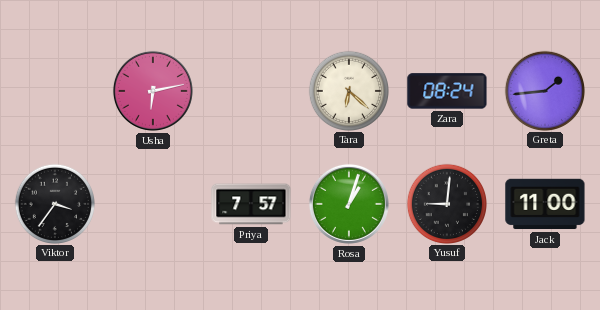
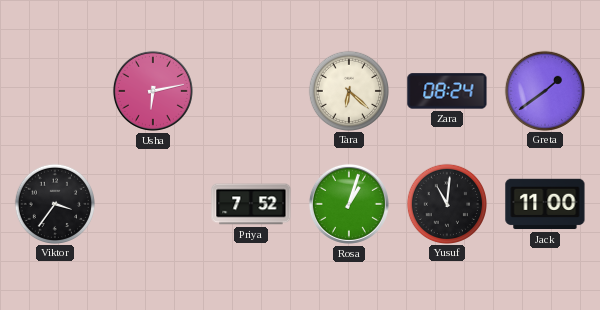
Greta: 1:44 -> 1:39
Priya: 7:57 -> 7:52
Yusuf: 9:01 -> 11:01
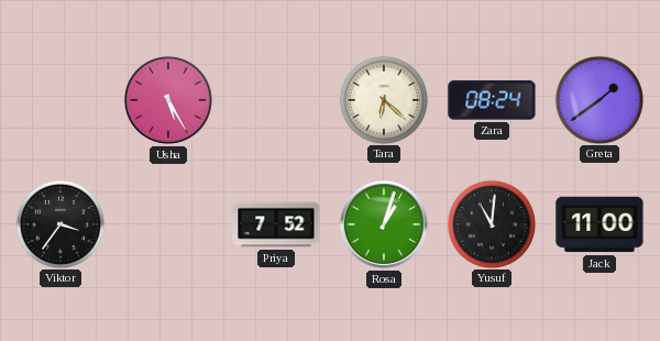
Usha: 6:13 -> 5:25
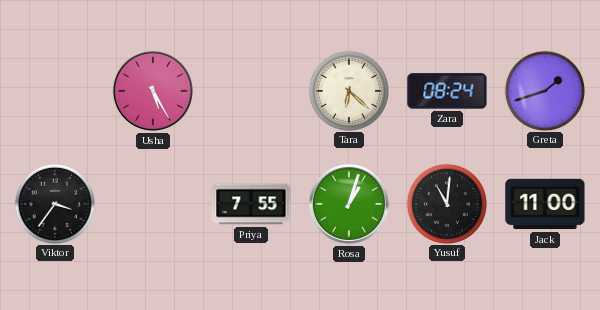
Greta: 1:39 -> 1:42
Priya: 7:52 -> 7:55
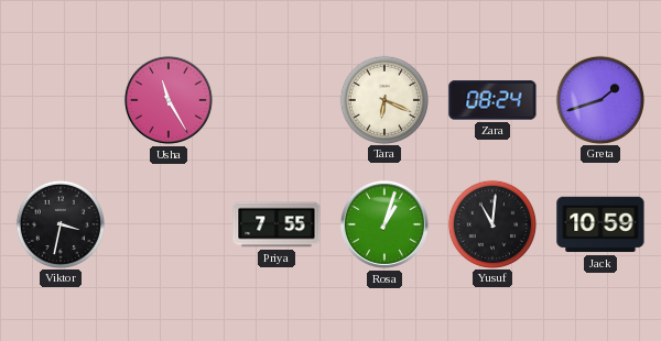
Usha: 5:25 -> 11:25
Tara: 6:22 -> 6:19
Viktor: 3:36 -> 3:32
Jack: 11:00 -> 10:59
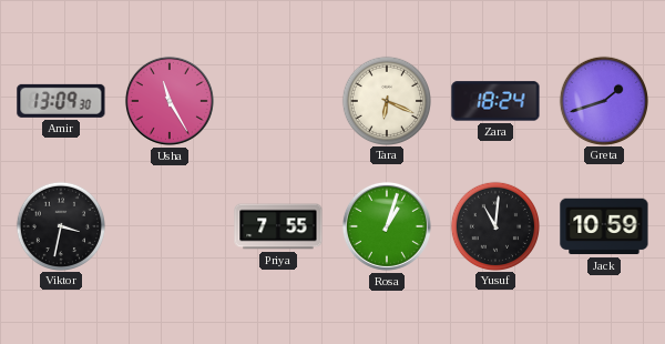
Amir: none -> 13:09
Zara: 08:24 -> 18:24
